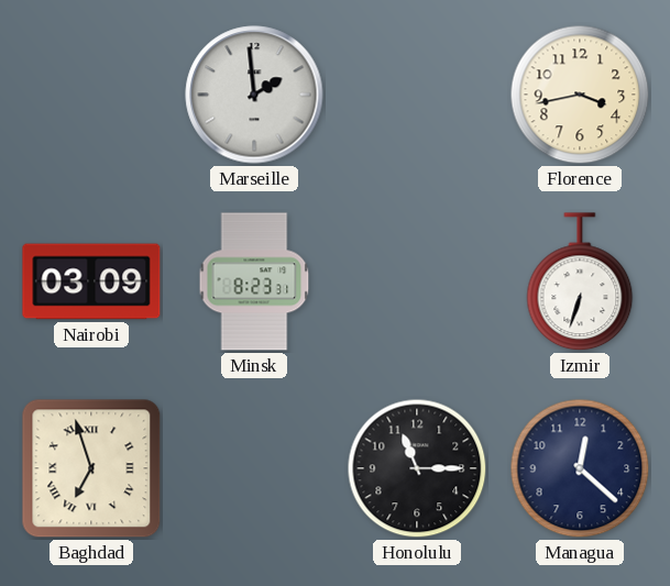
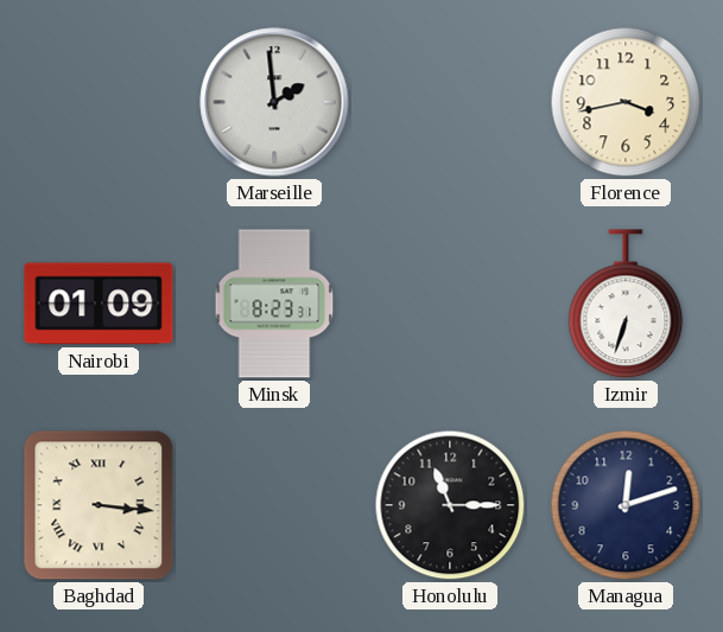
Nairobi: 03:09 -> 01:09
Baghdad: 6:57 -> 3:16
Managua: 12:22 -> 12:12
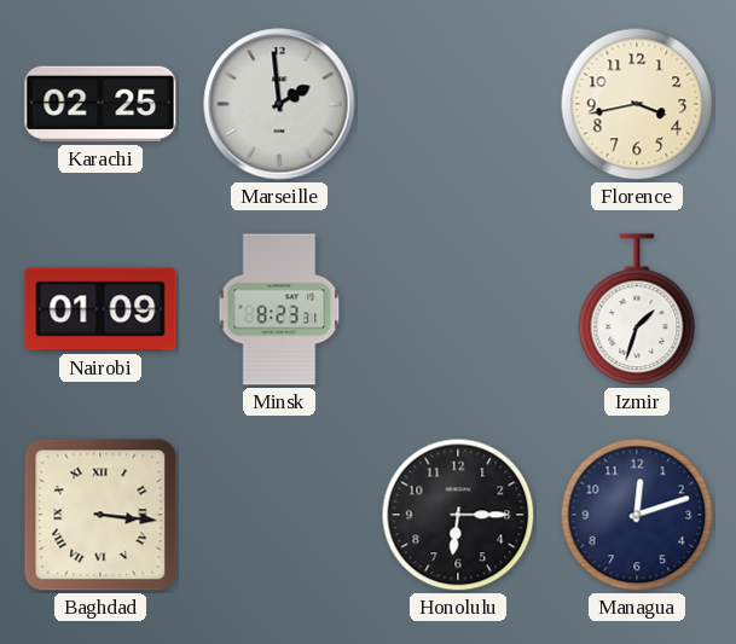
Karachi: none -> 02:25
Izmir: 6:33 -> 1:33
Honolulu: 11:15 -> 6:15
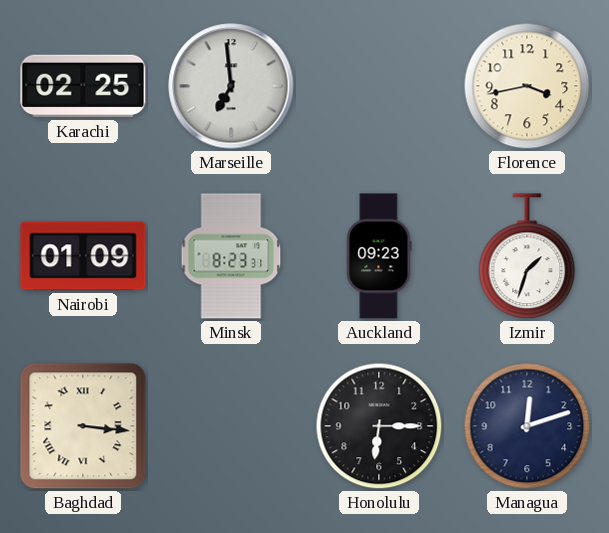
Marseille: 1:59 -> 6:59
Auckland: none -> 09:23
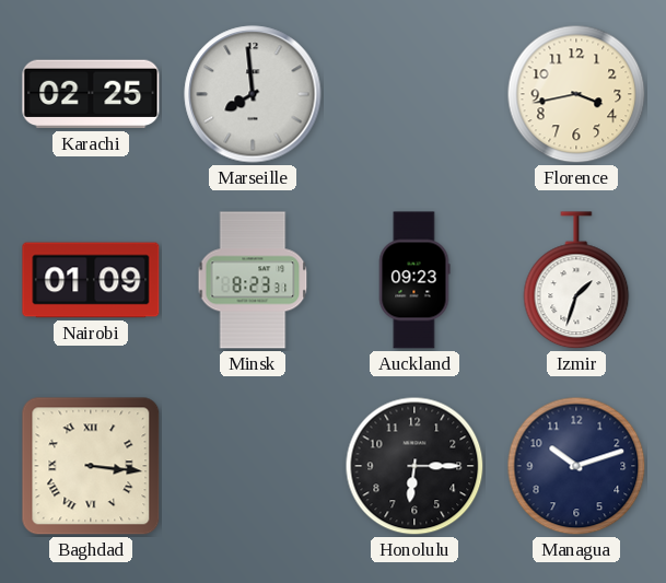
Marseille: 6:59 -> 7:59
Managua: 12:12 -> 10:12
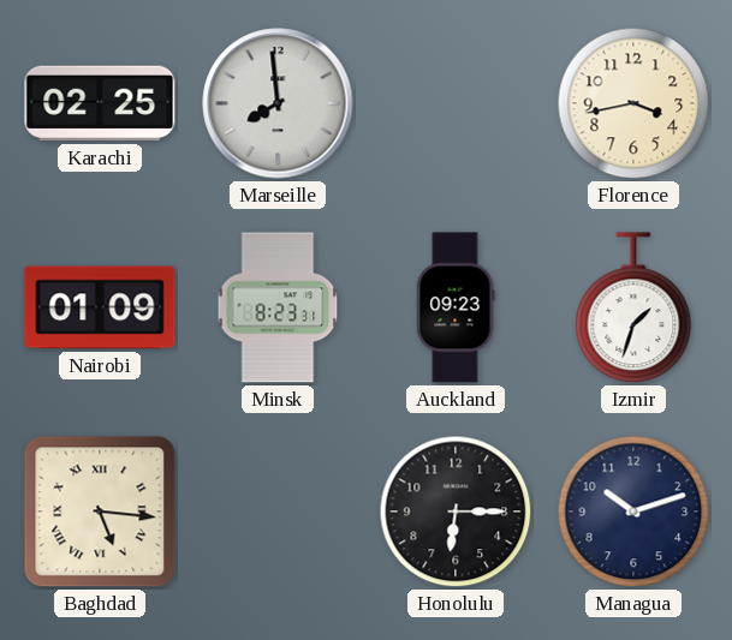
Baghdad: 3:16 -> 5:16
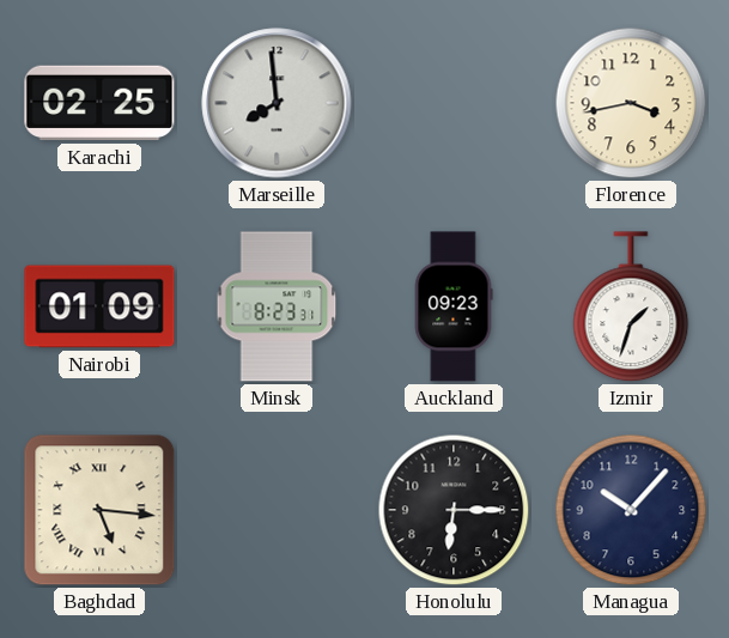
Managua: 10:12 -> 10:07
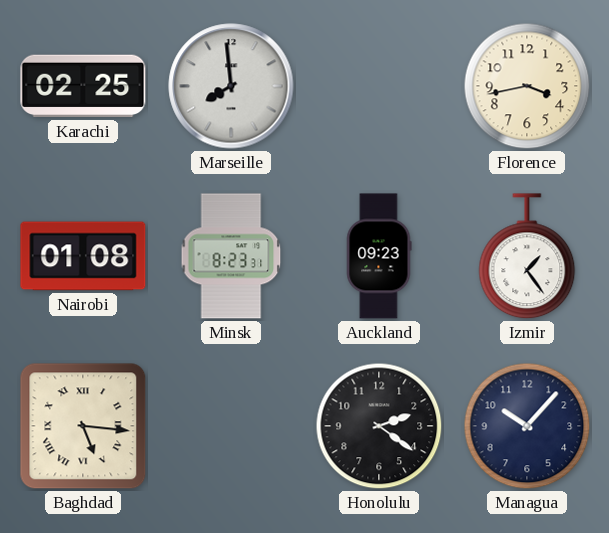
Nairobi: 01:09 -> 01:08
Izmir: 1:33 -> 1:24
Honolulu: 6:15 -> 2:21
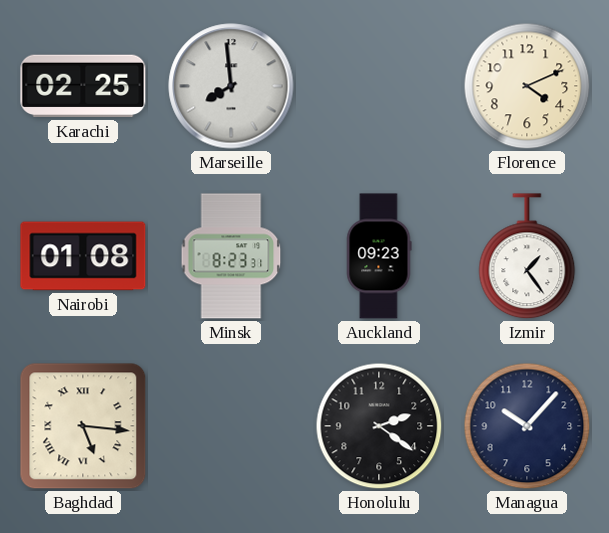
Florence: 3:43 -> 4:11
